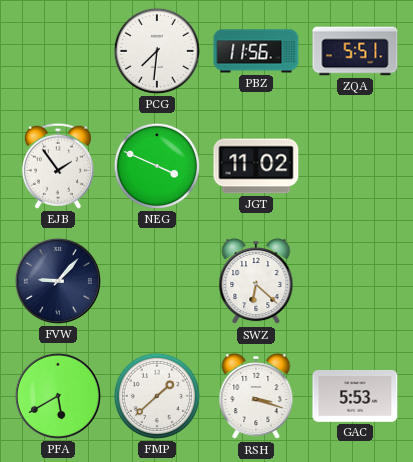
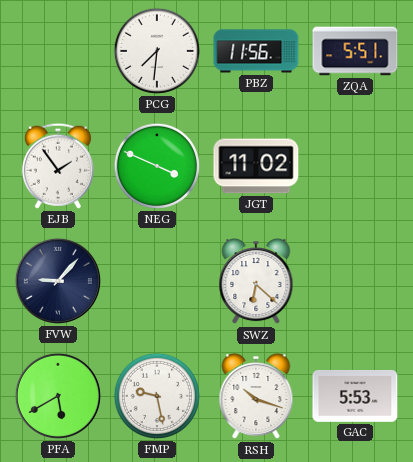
FMP: 1:38 -> 9:28
RSH: 3:18 -> 10:18
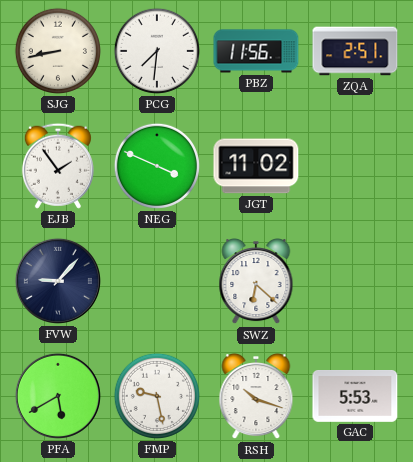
SJG: none -> 8:43
ZQA: 5:51 -> 2:51
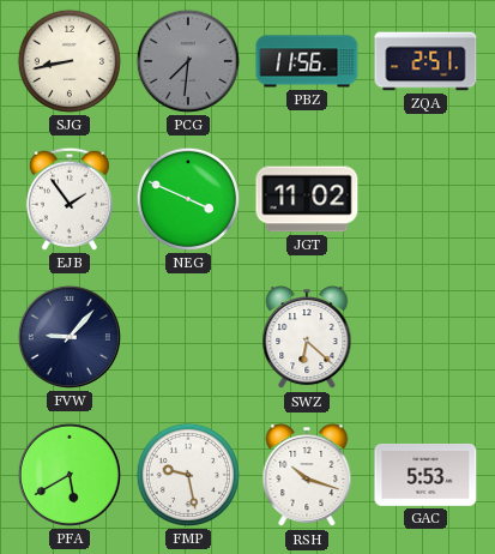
PCG dial: white -> grey
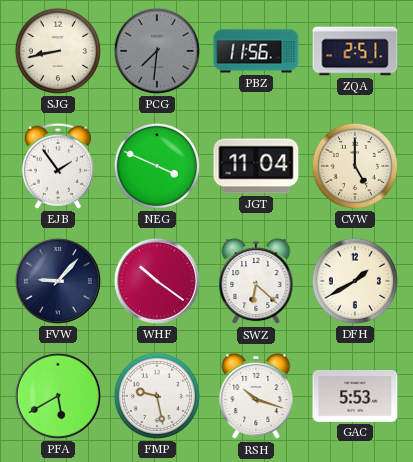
JGT: 11:02 -> 11:04
CVW: none -> 5:00
WHF: none -> 10:21
DFH: none -> 1:40
